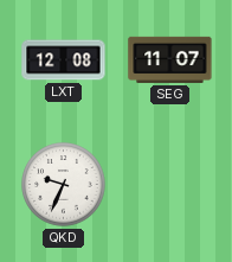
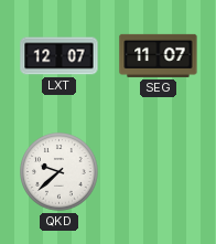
LXT: 12:08 -> 12:07
QKD: 9:34 -> 9:38
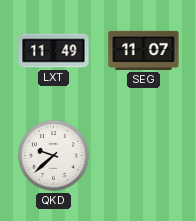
LXT: 12:07 -> 11:49
